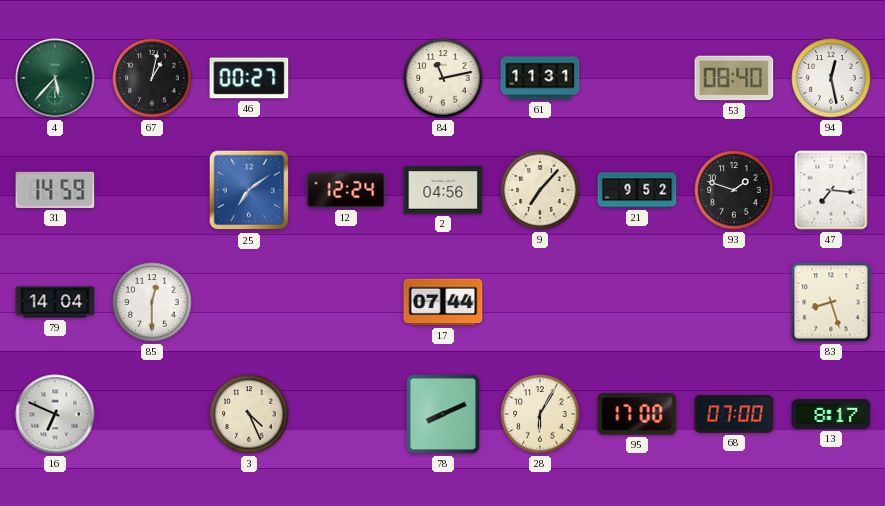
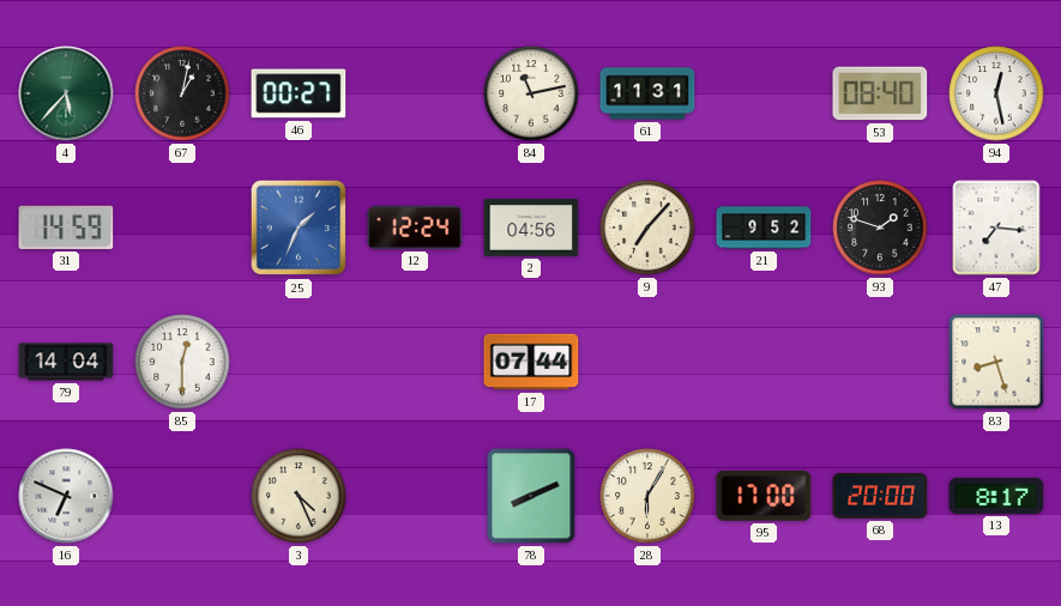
25: 7:09 -> 1:34
68: 07:00 -> 20:00
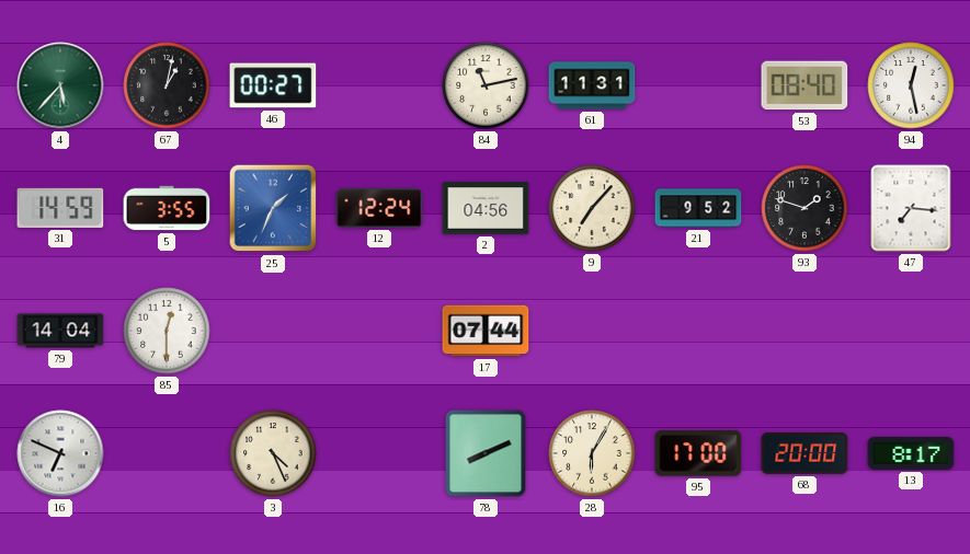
5: none -> 3:55
83: 8:27 -> none
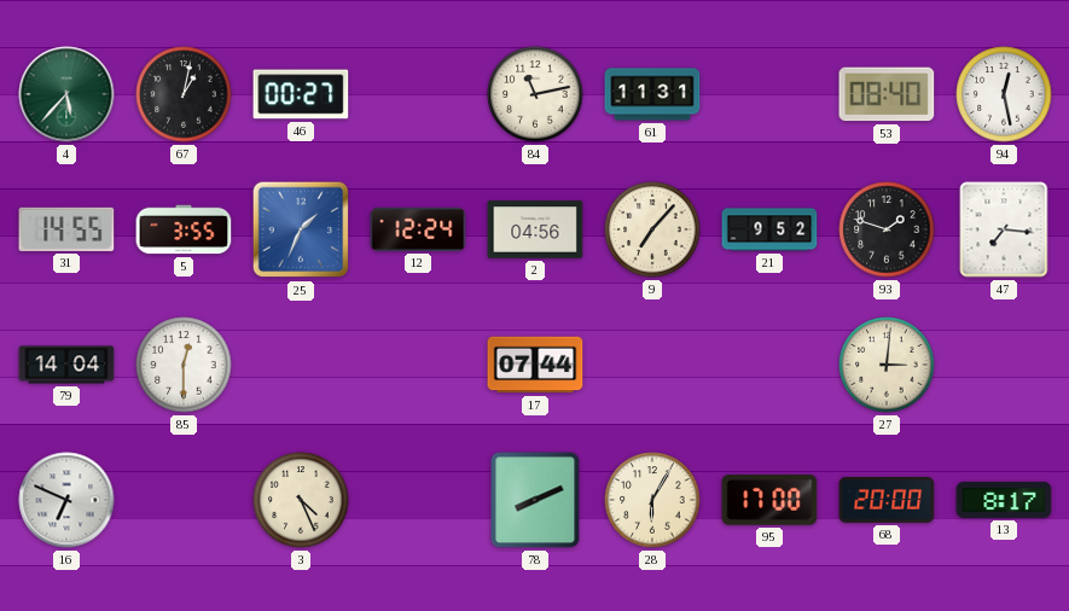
31: 14:59 -> 14:55
27: none -> 3:01
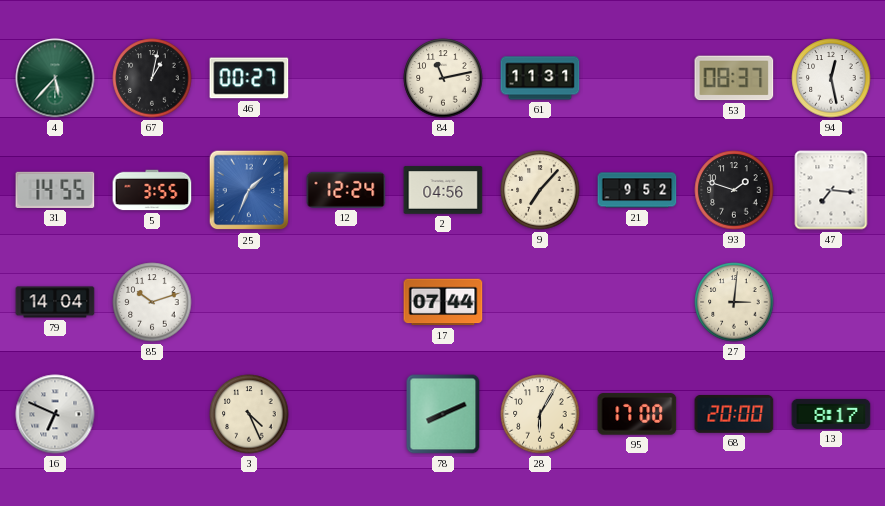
53: 08:40 -> 08:37
85: 12:30 -> 10:12
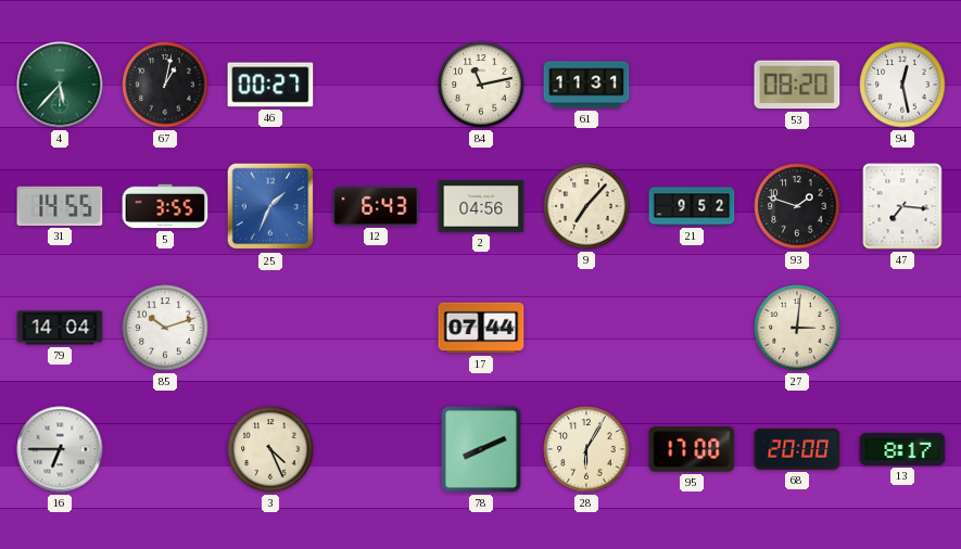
53: 08:37 -> 08:20
12: 12:24 -> 6:43
16: 6:49 -> 6:45
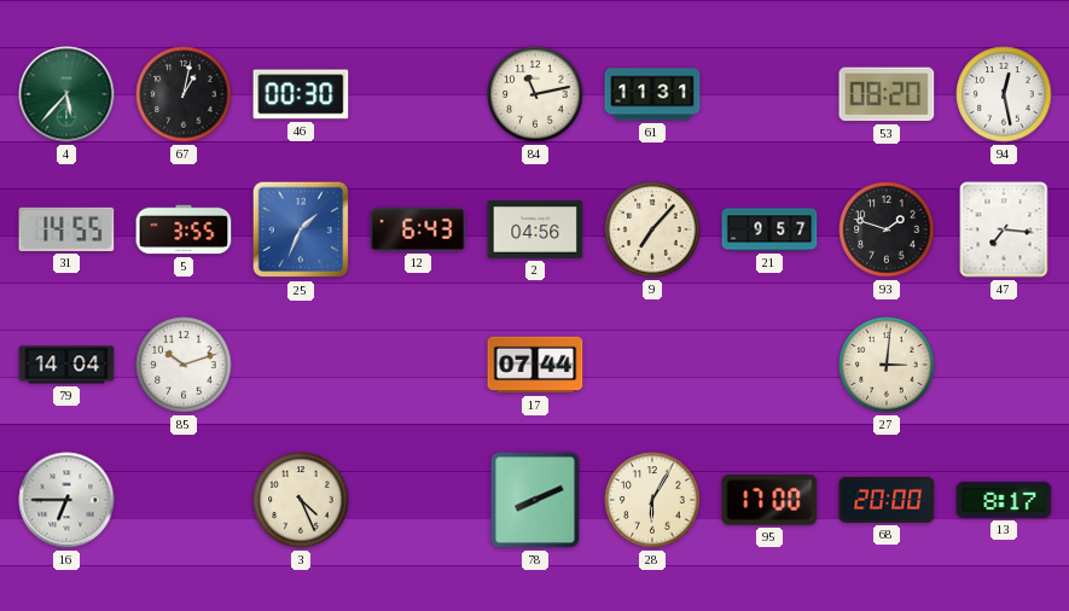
46: 00:27 -> 00:30
21: 9:52 -> 9:57
